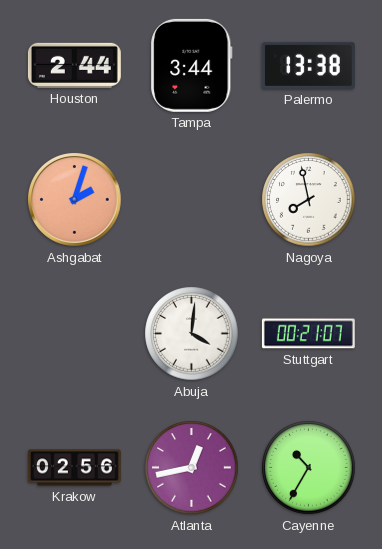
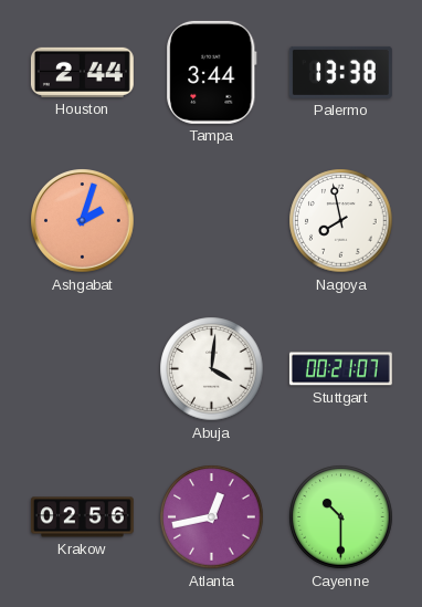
Cayenne: 10:35 -> 10:30
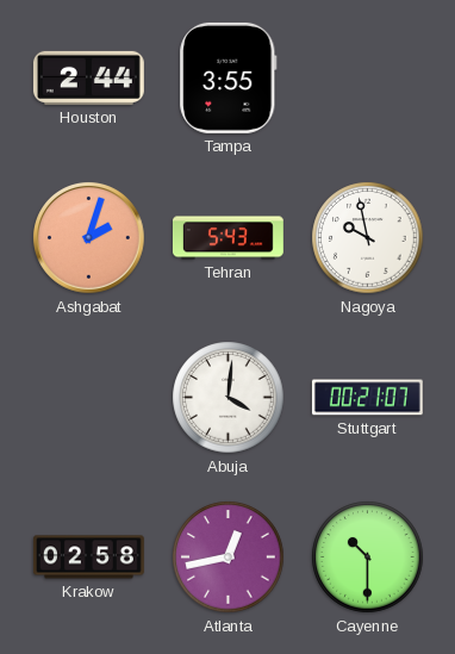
Tampa: 3:44 -> 3:55
Palermo: 13:38 -> none
Tehran: none -> 5:43
Nagoya: 7:58 -> 9:58
Krakow: 02:56 -> 02:58
